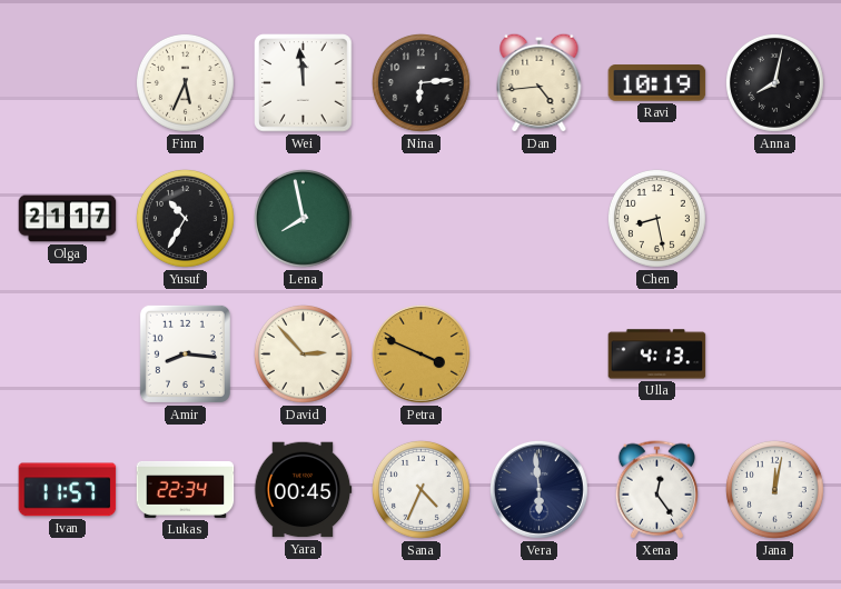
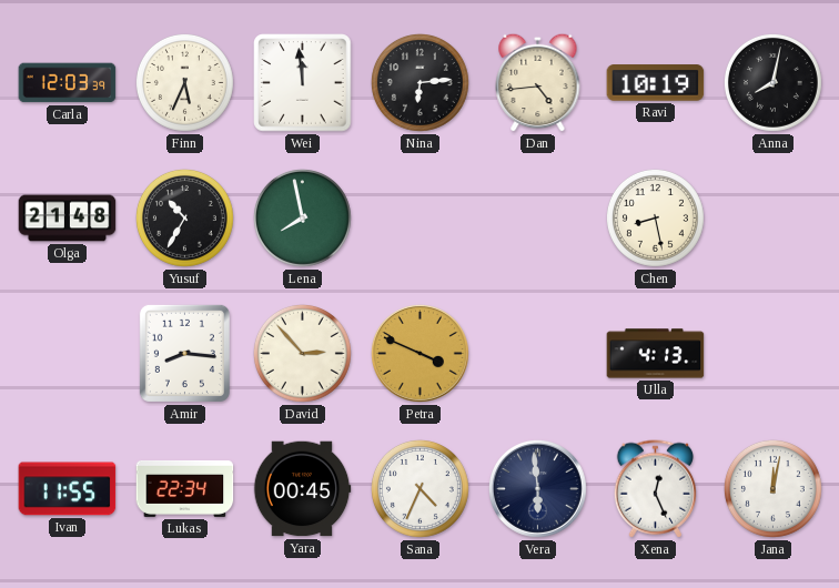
Carla: none -> 12:03
Olga: 21:17 -> 21:48
Ivan: 11:57 -> 11:55
Xena: 12:24 -> 12:26
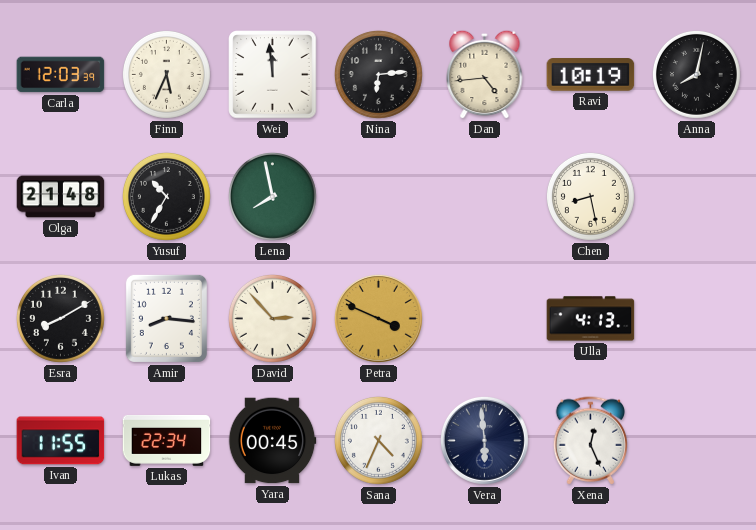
Esra: none -> 8:10
Jana: 12:02 -> none
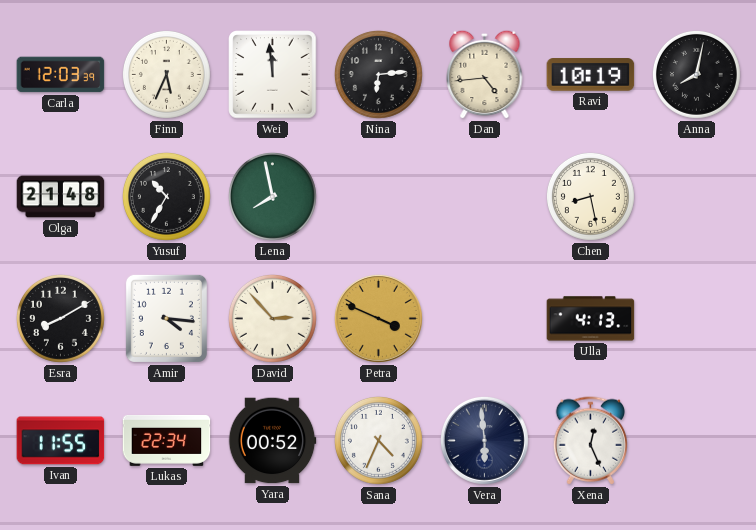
Amir: 8:16 -> 4:16
Yara: 00:45 -> 00:52
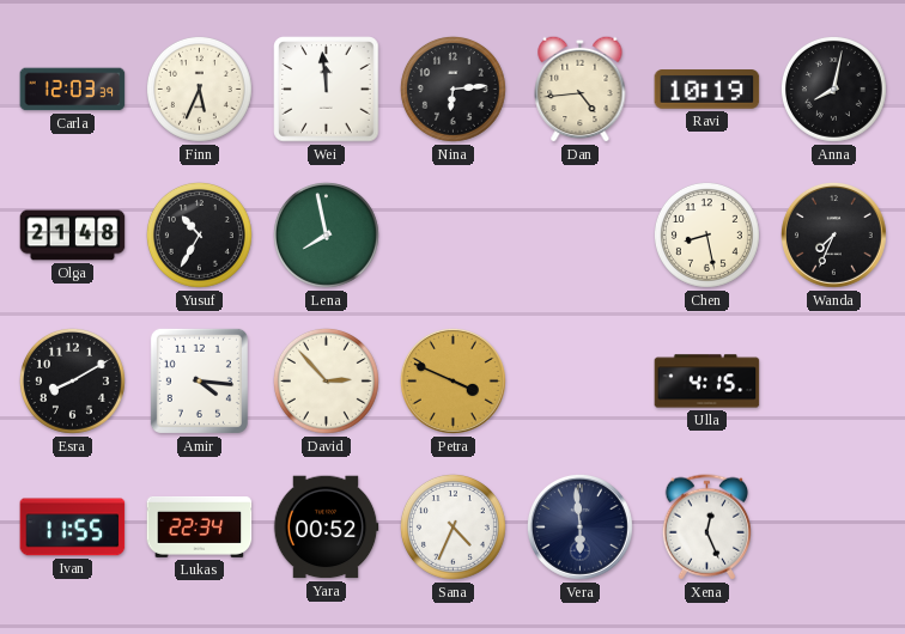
Wanda: none -> 7:34
Ulla: 4:13 -> 4:15
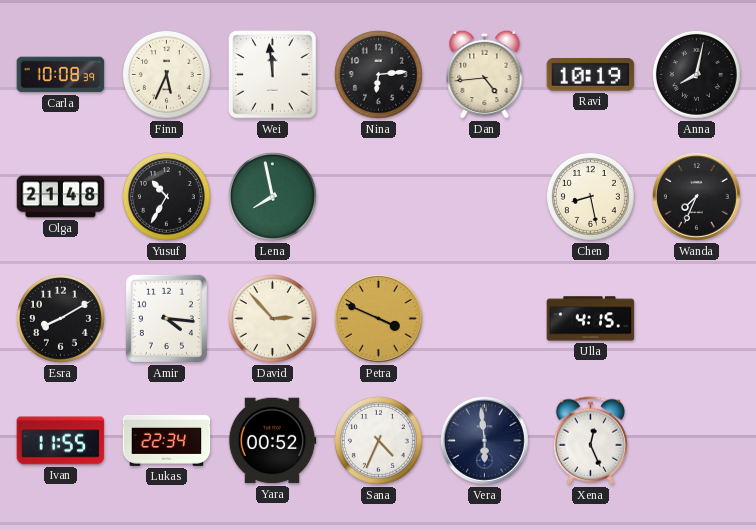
Carla: 12:03 -> 10:08
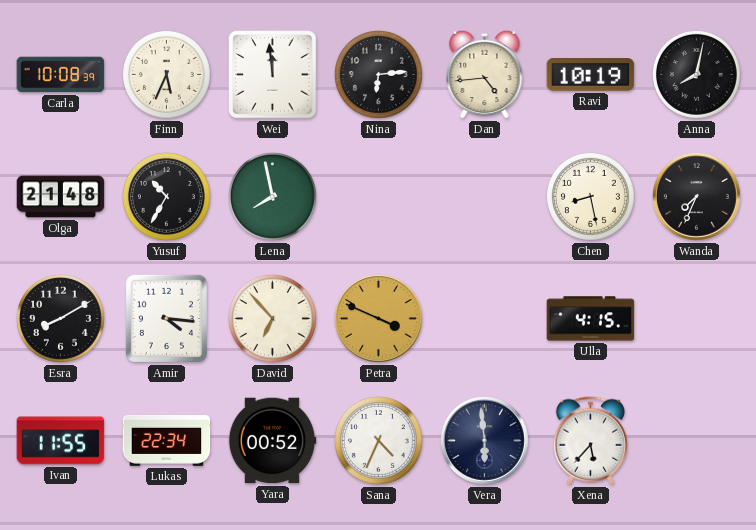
David: 2:53 -> 6:53
Xena: 12:26 -> 5:37
